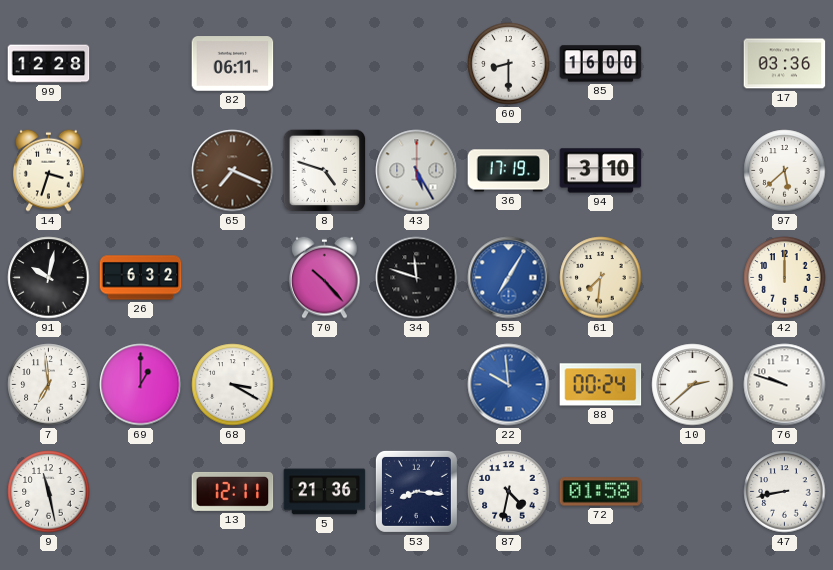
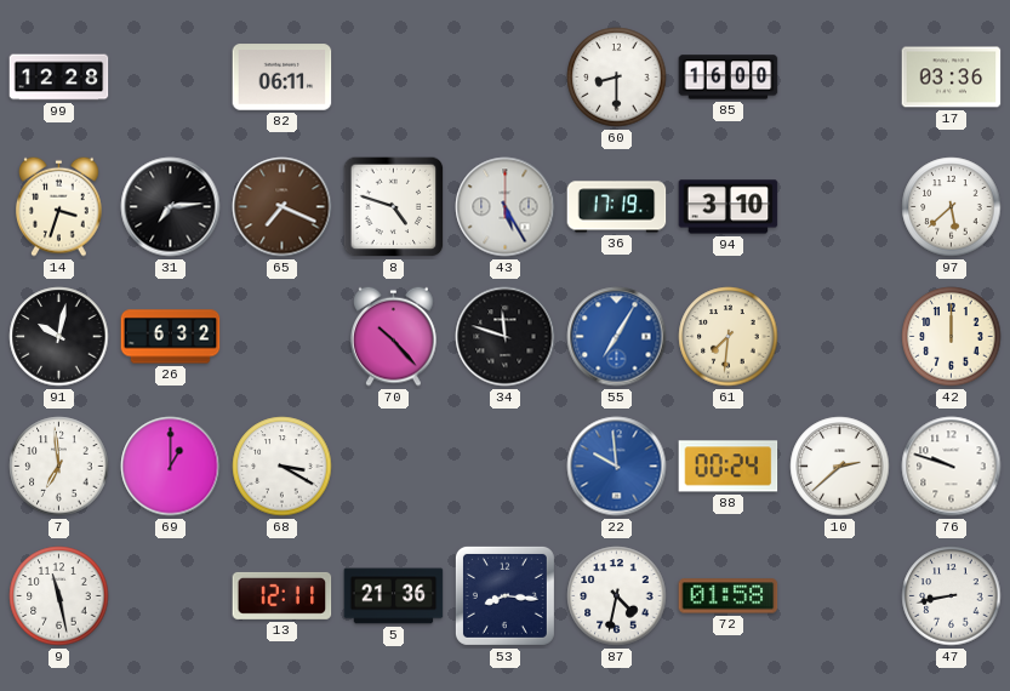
31: none -> 7:14
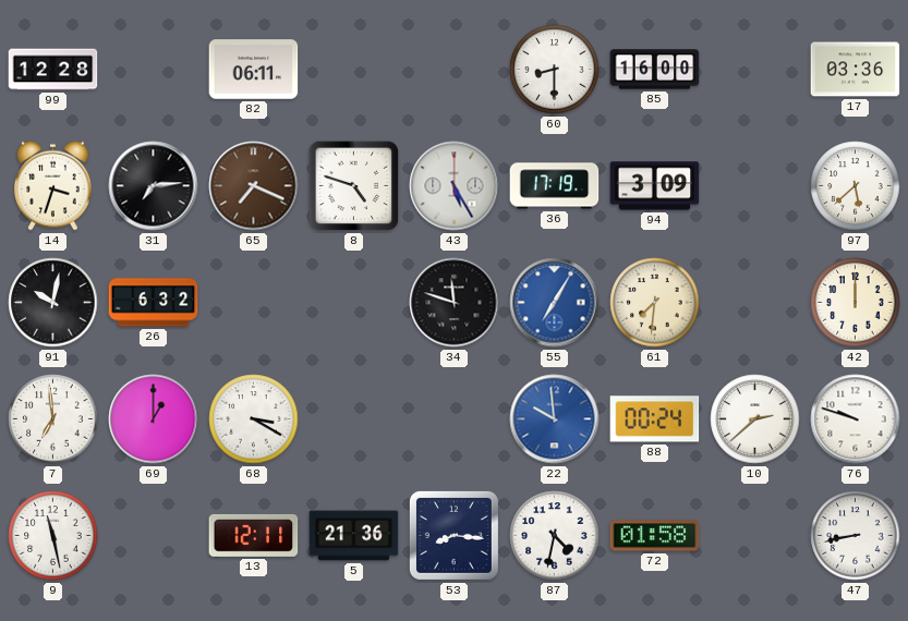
94: 3:10 -> 3:09
70: 10:23 -> none
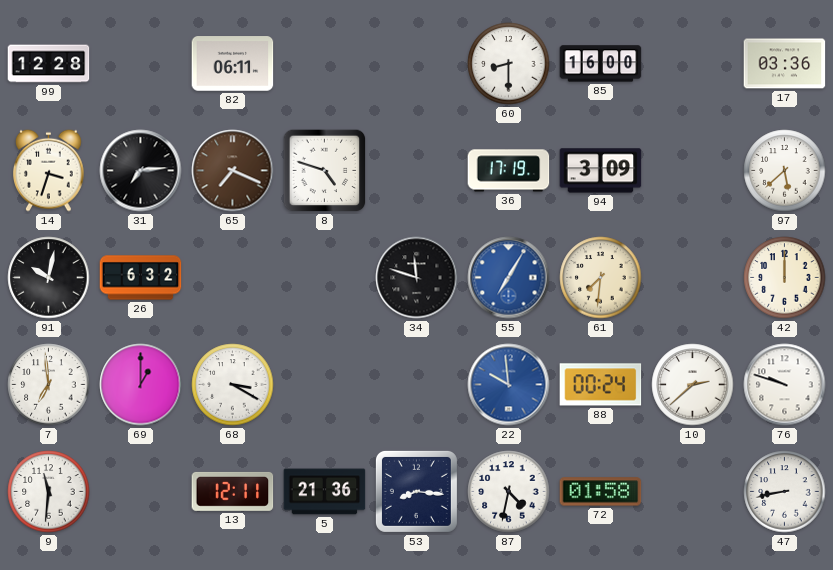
43: 5:25 -> none
9: 11:28 -> 11:31
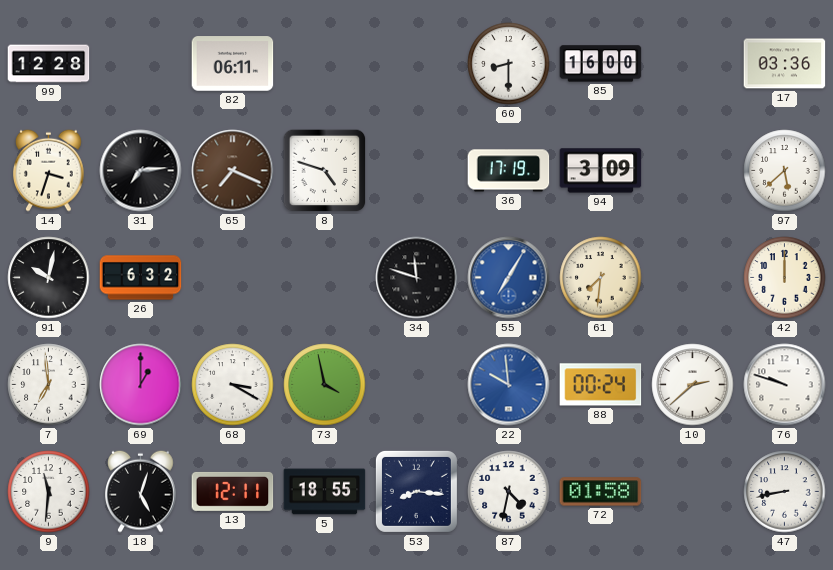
73: none -> 3:58
18: none -> 5:03
5: 21:36 -> 18:55
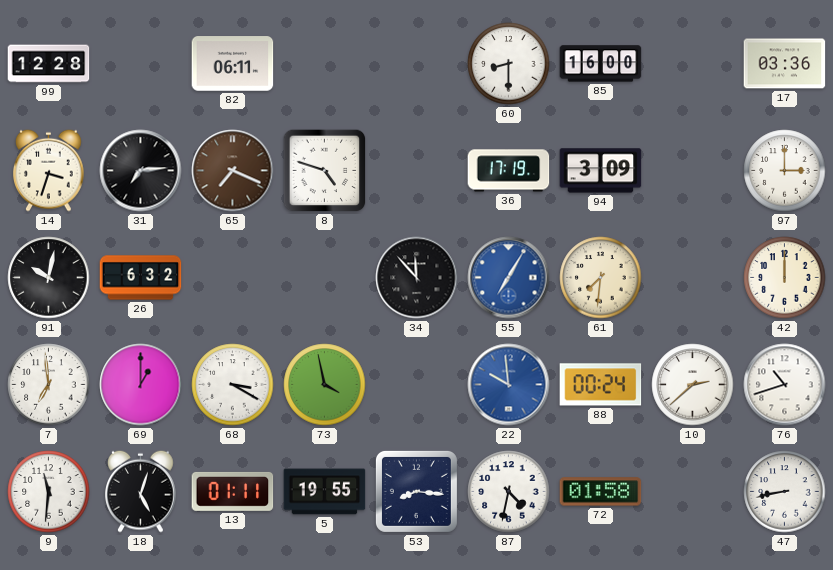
97: 5:38 -> 3:00
34: 11:48 -> 11:53
76: 9:48 -> 10:42
13: 12:11 -> 01:11
5: 18:55 -> 19:55
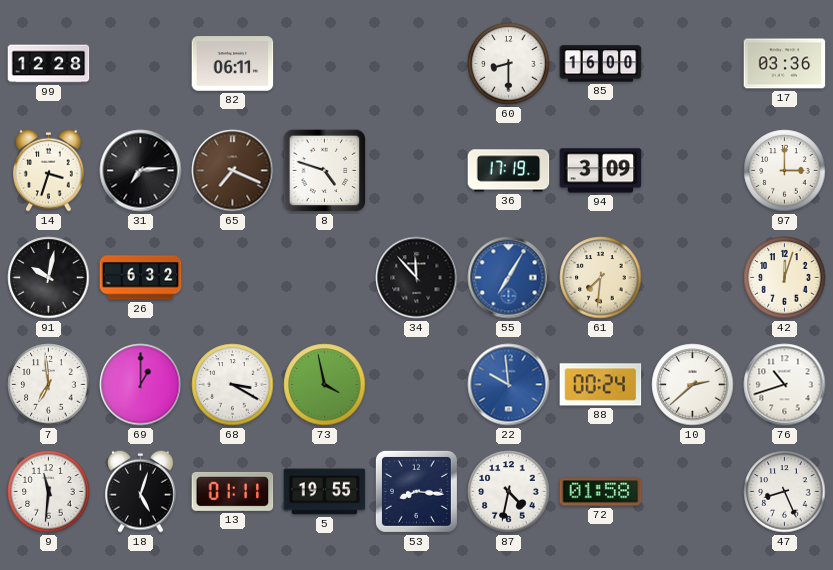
42: 12:00 -> 12:03
47: 8:43 -> 8:26
